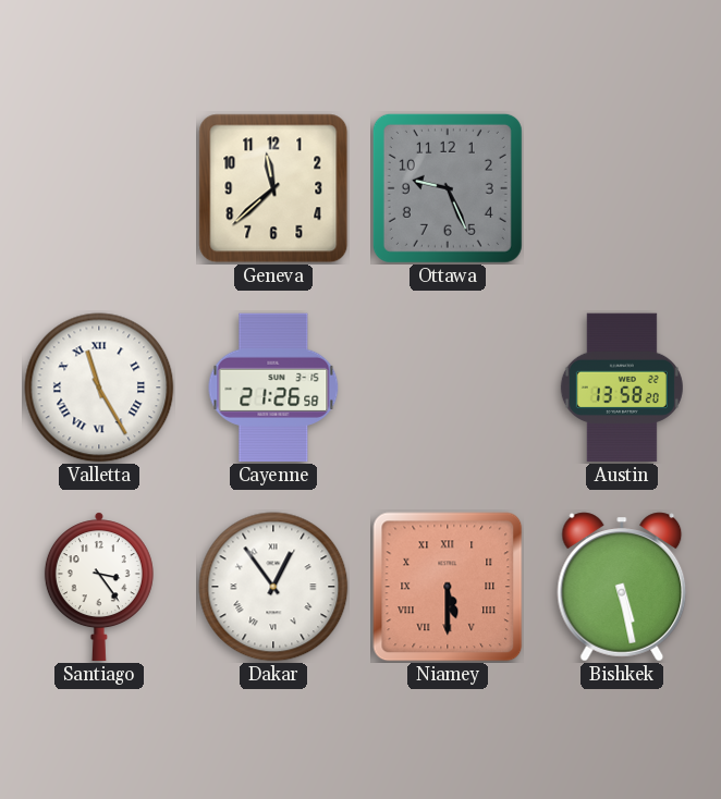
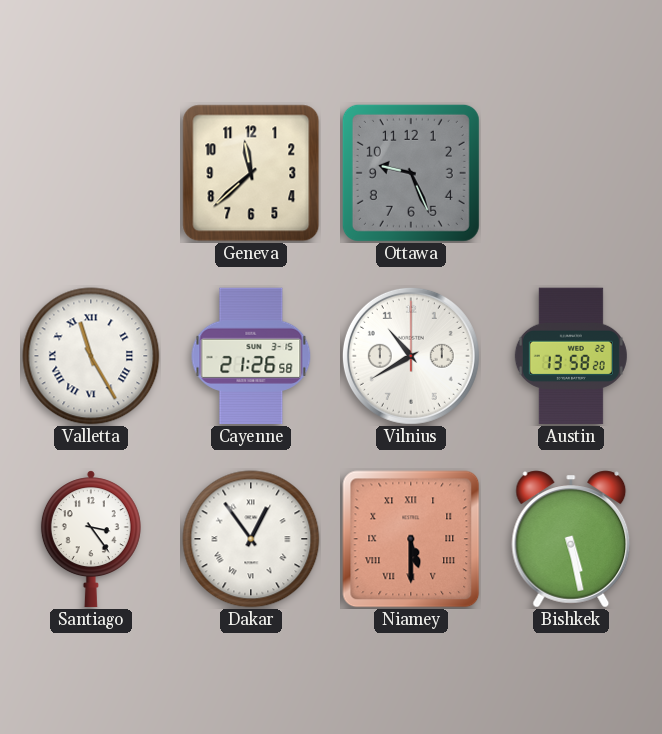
Vilnius: none -> 10:40
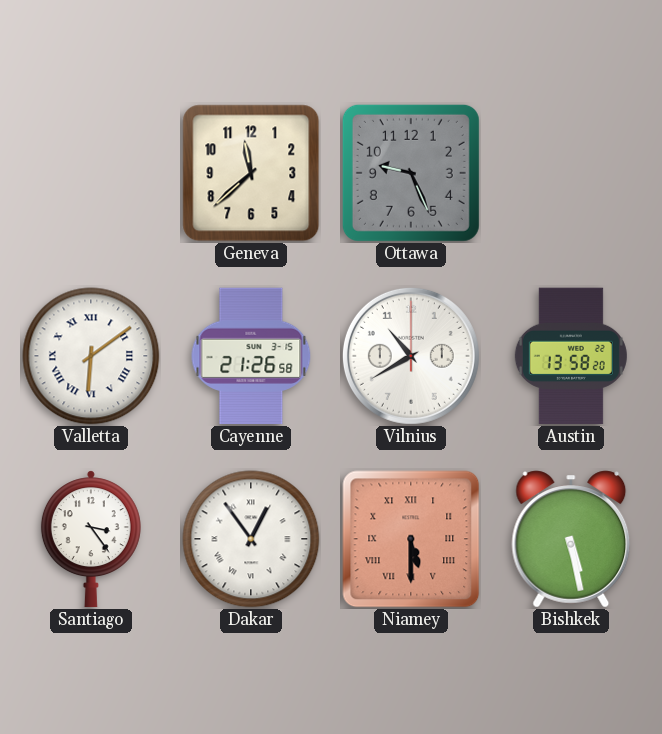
Valletta: 11:25 -> 6:09
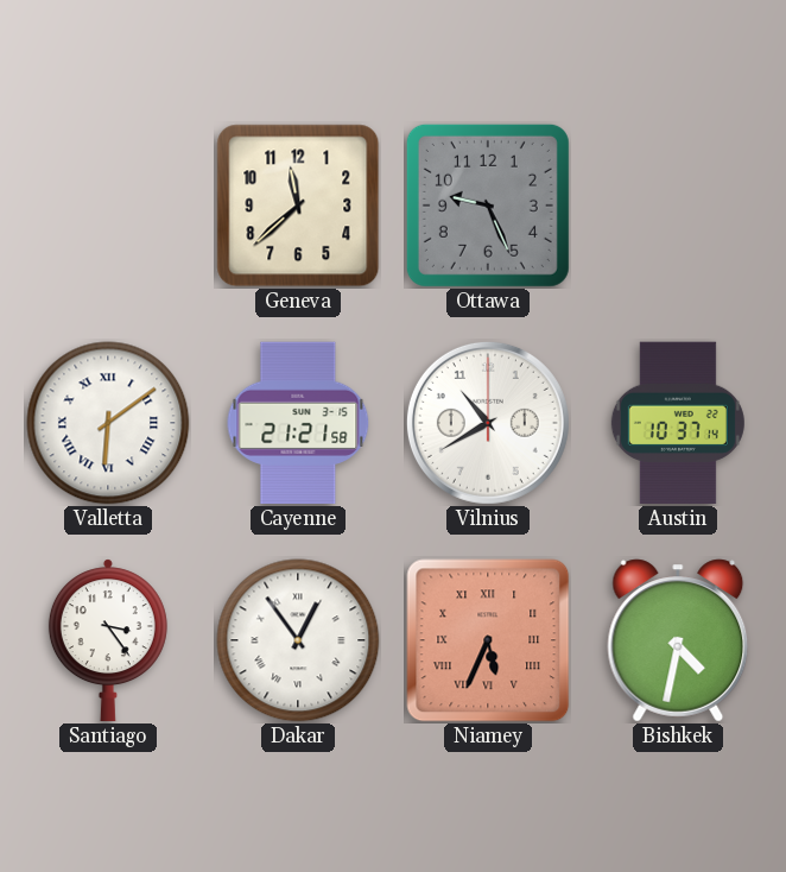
Cayenne: 21:26 -> 21:21
Austin: 13:58 -> 10:37
Niamey: 5:30 -> 5:34
Bishkek: 5:28 -> 4:32
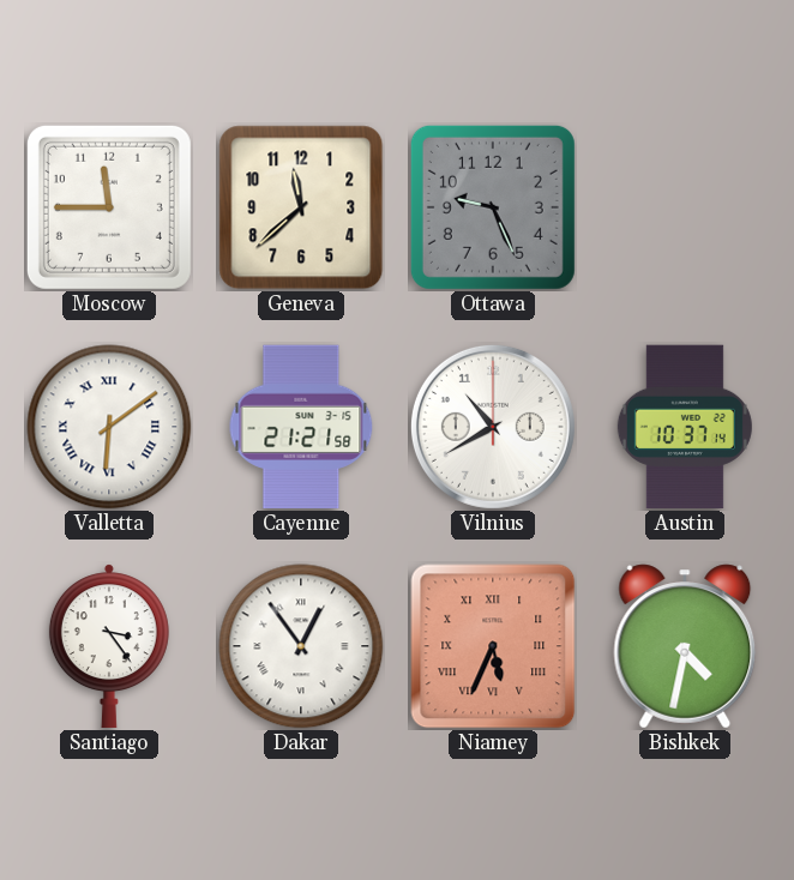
Moscow: none -> 11:45
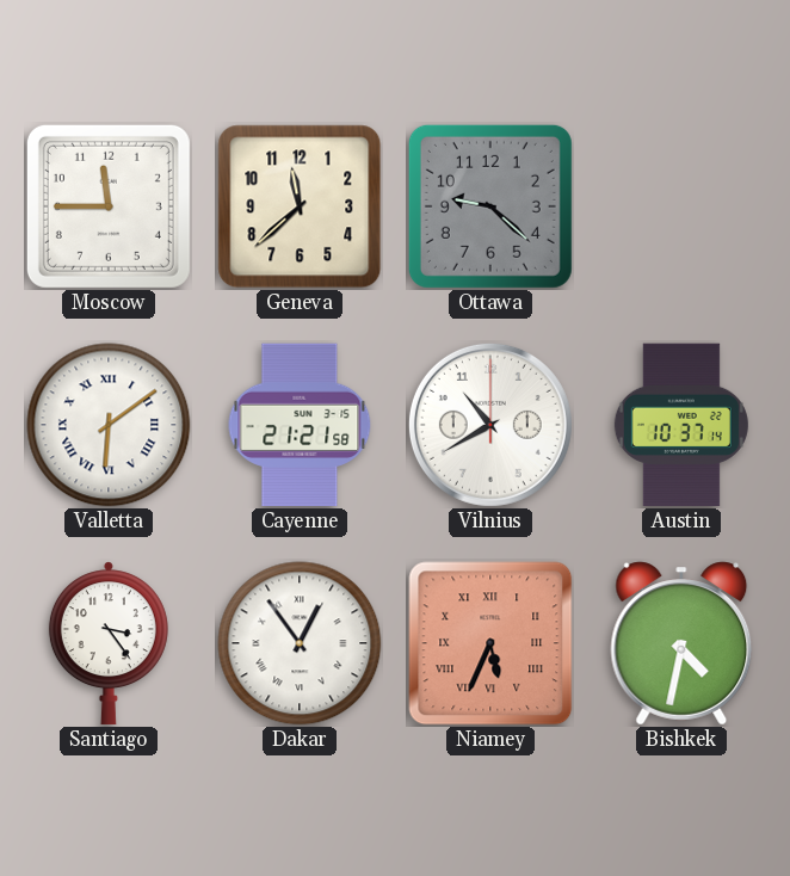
Ottawa: 9:26 -> 9:22
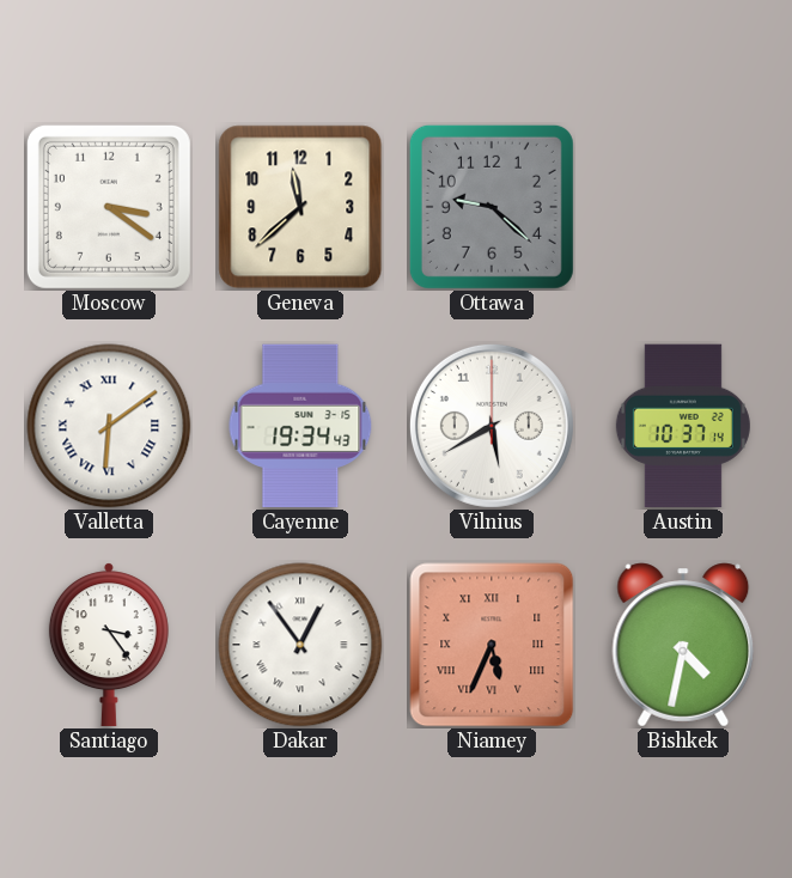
Moscow: 11:45 -> 3:21
Cayenne: 21:21 -> 19:34
Vilnius: 10:40 -> 5:40
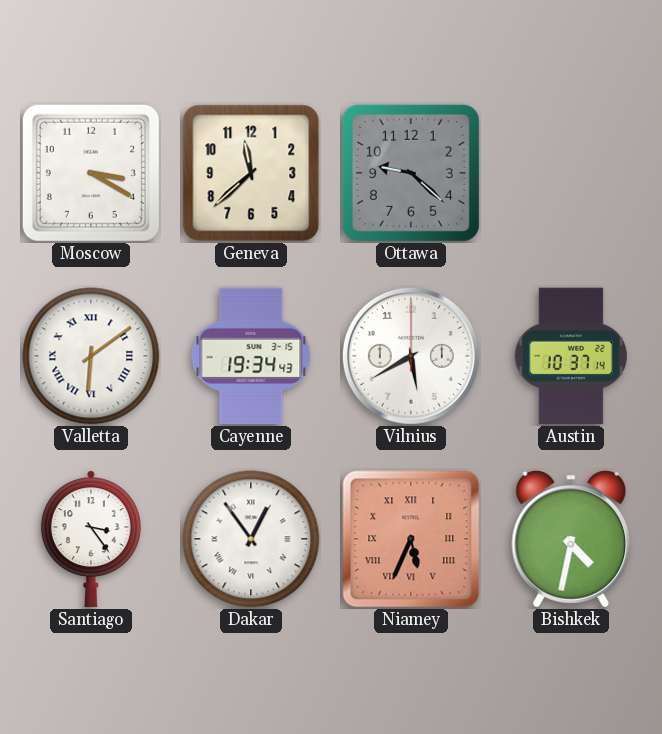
Moscow: 3:21 -> 3:20
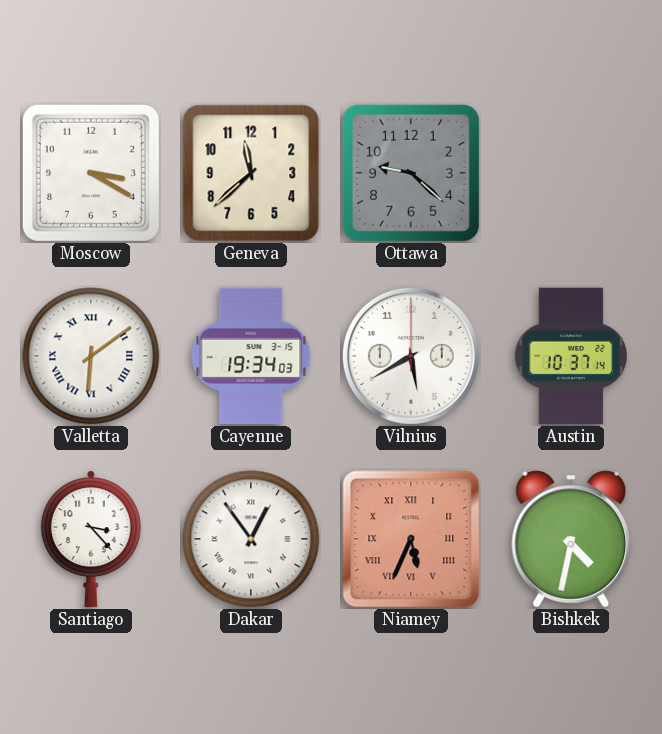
Cayenne: 19:34:43 -> 19:34:03
Santiago: 3:24 -> 3:23
